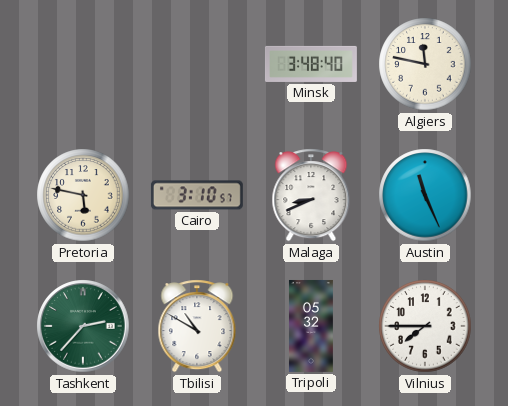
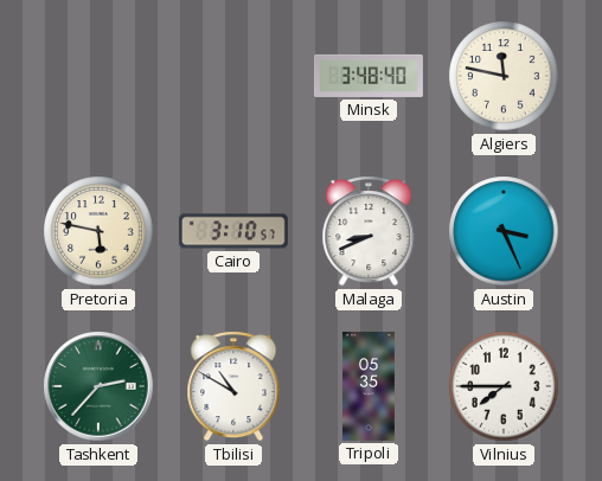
Austin: 11:26 -> 3:26
Tripoli: 05:32 -> 05:35
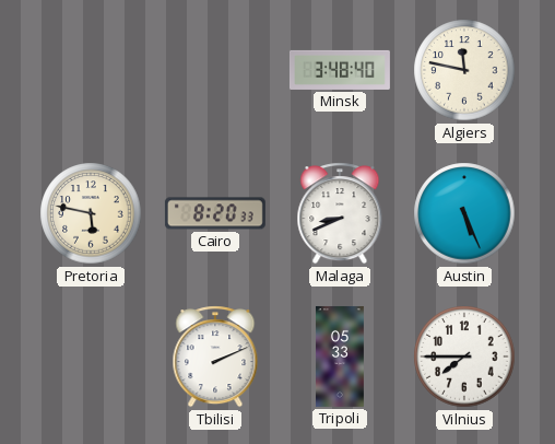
Cairo: 3:10 -> 8:20
Austin: 3:26 -> 5:26
Tashkent: 2:37 -> none
Tbilisi: 10:50 -> 2:11
Tripoli: 05:35 -> 05:33
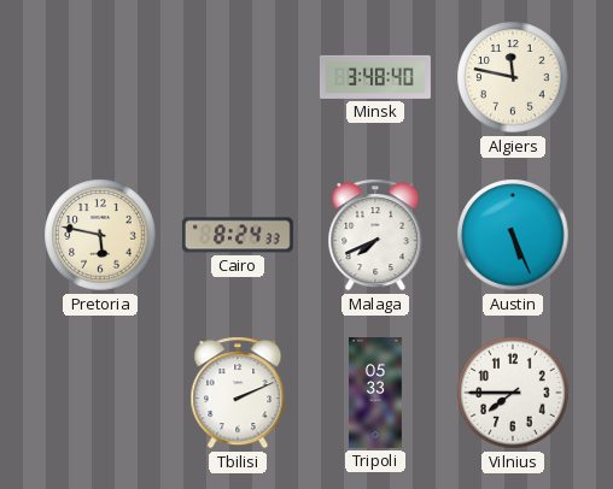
Cairo: 8:20 -> 8:24
Malaga: 8:41 -> 7:41
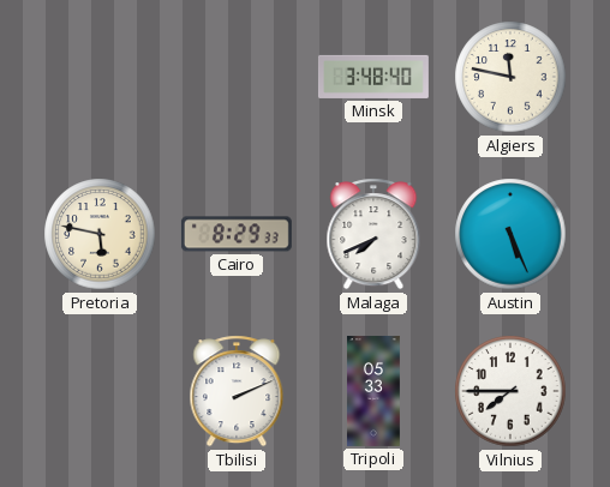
Cairo: 8:24 -> 8:29
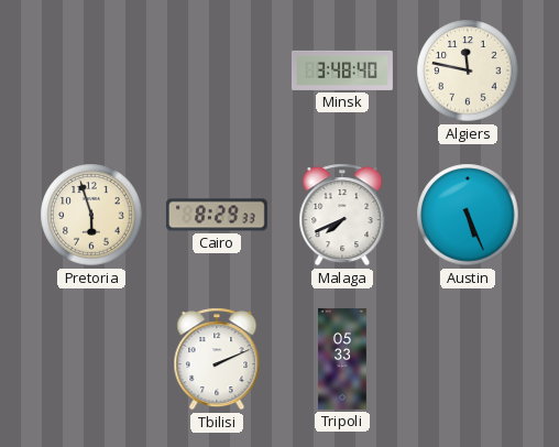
Pretoria: 5:47 -> 5:57
Vilnius: 7:45 -> none
